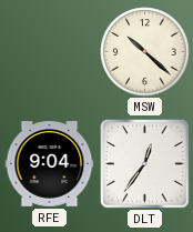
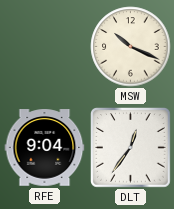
MSW: 10:22 -> 10:19
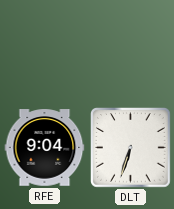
MSW: 10:19 -> none
DLT: 12:36 -> 6:33
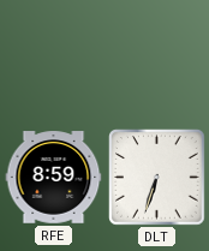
RFE: 9:04 -> 8:59
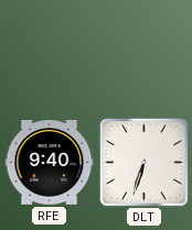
RFE: 8:59 -> 9:40
